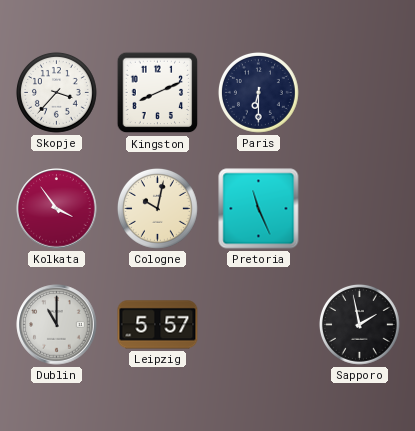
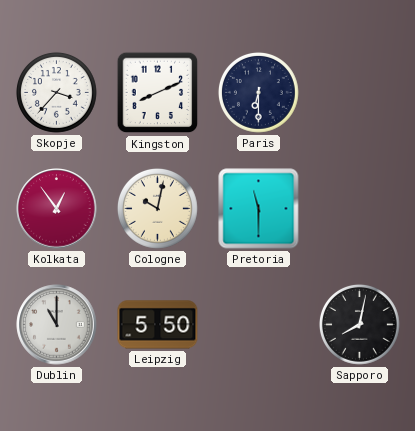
Kolkata: 3:54 -> 12:54
Pretoria: 11:26 -> 11:30
Leipzig: 5:57 -> 5:50
Sapporo: 1:58 -> 8:02
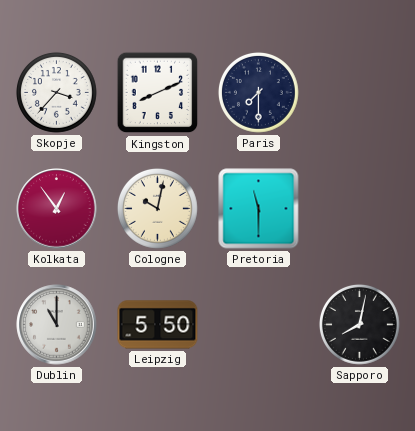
Paris: 6:30 -> 7:30
